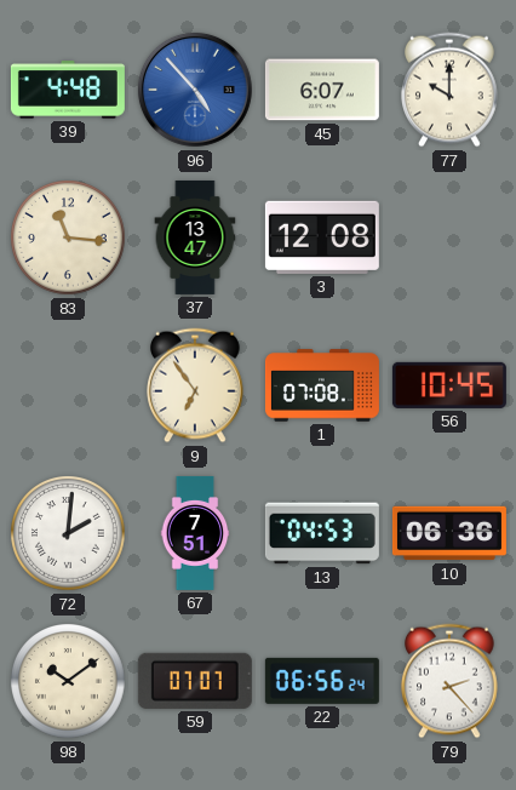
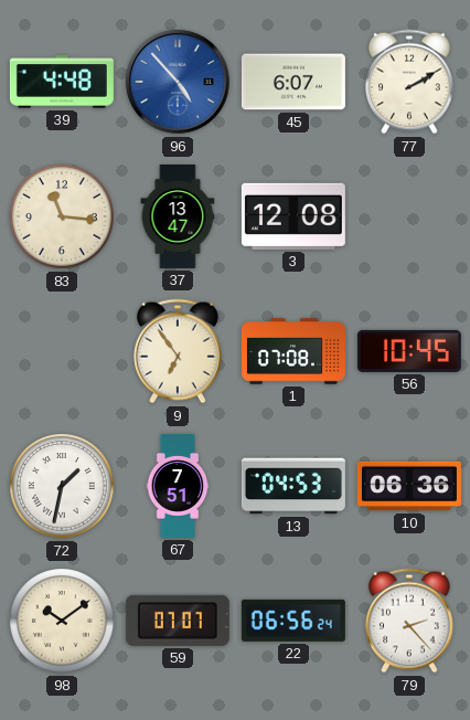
77: 10:00 -> 2:10
72: 2:01 -> 1:32
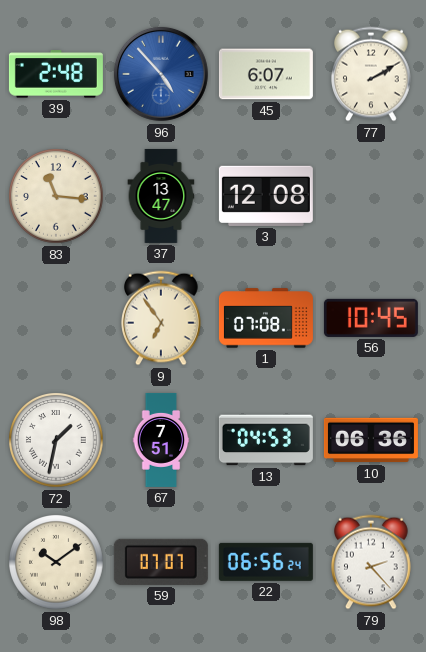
39: 4:48 -> 2:48
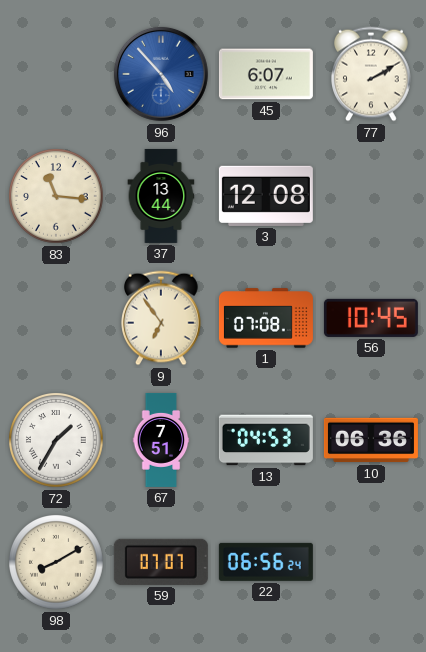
39: 2:48 -> none
37: 13:47 -> 13:44
72: 1:32 -> 1:35
98: 10:09 -> 8:10
79: 2:23 -> none
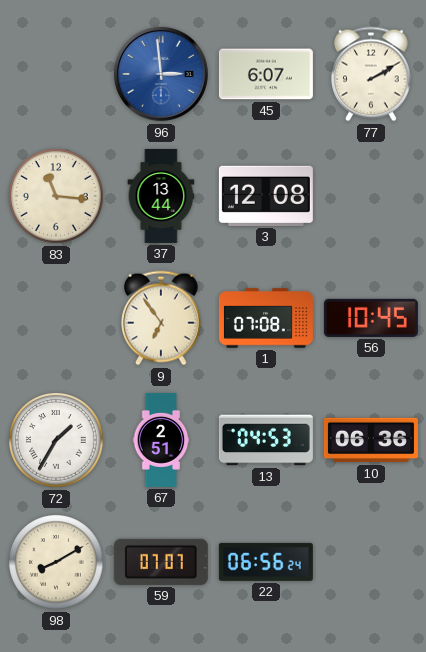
96: 4:53 -> 2:59
67: 7:51 -> 2:51
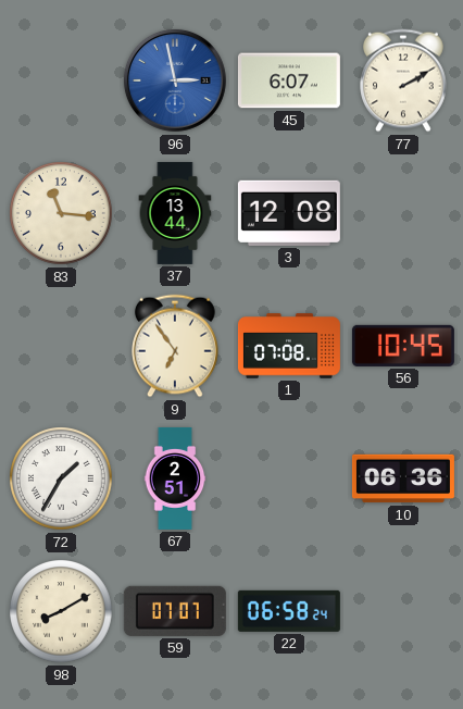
96: 2:59 -> 2:58
13: 04:53 -> none
22: 06:56 -> 06:58
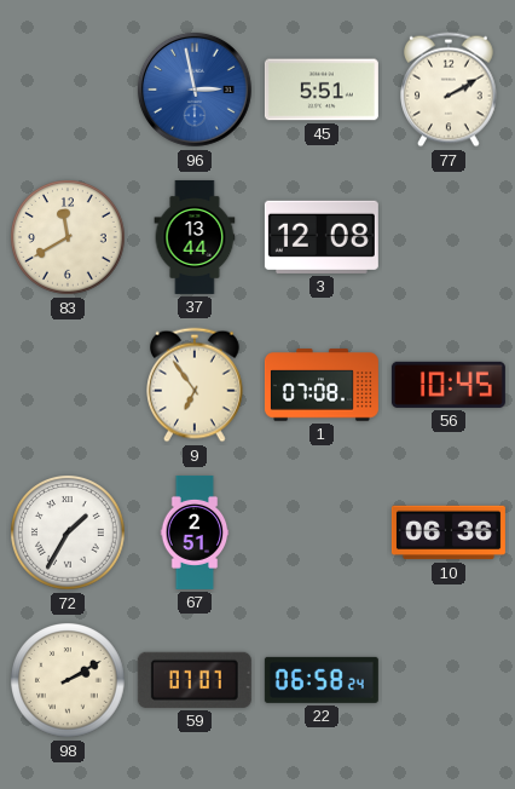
45: 6:07 -> 5:51
83: 11:16 -> 11:40
98: 8:10 -> 2:10
